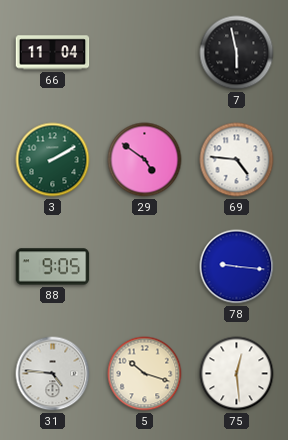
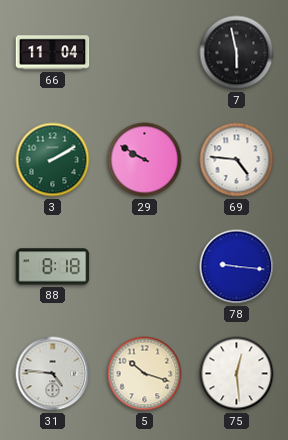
29: 4:51 -> 9:50
88: 9:05 -> 8:18
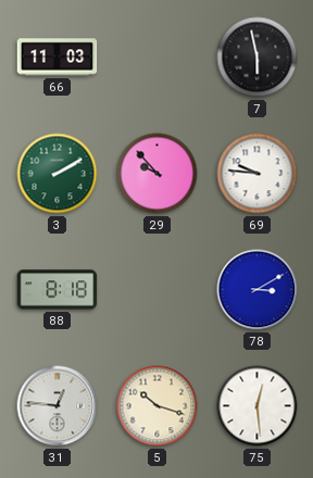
66: 11:04 -> 11:03
29: 9:50 -> 9:53
69: 4:46 -> 9:46
78: 9:16 -> 3:10
31: 4:46 -> 12:46
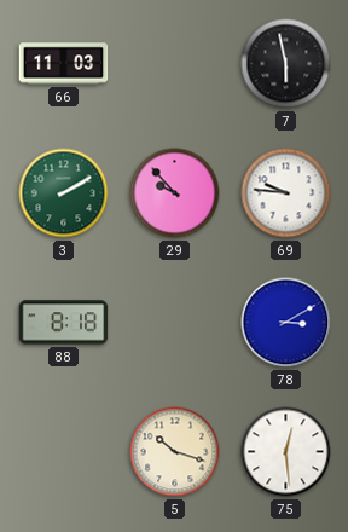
31: 12:46 -> none
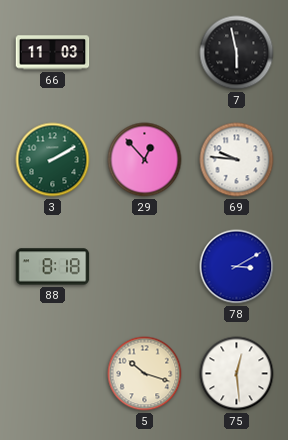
29: 9:53 -> 12:53
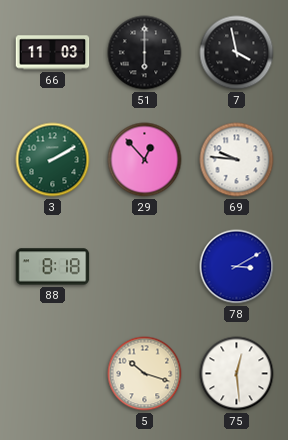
51: none -> 6:00
7: 5:58 -> 3:58
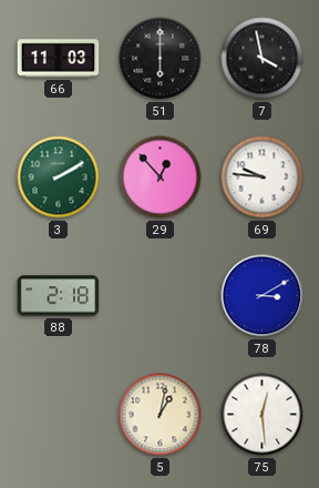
88: 8:18 -> 2:18
5: 10:18 -> 1:02
